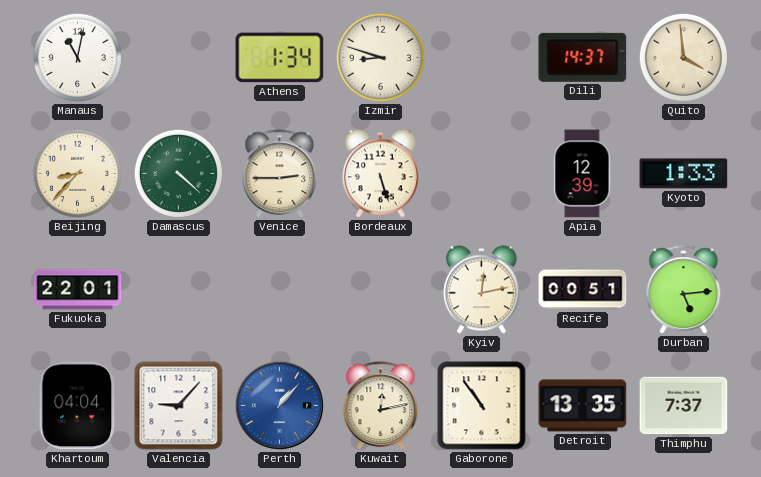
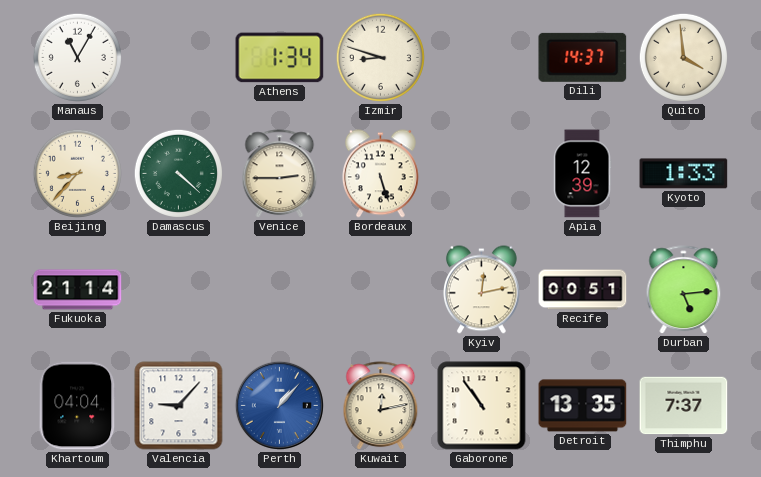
Manaus: 11:02 -> 11:05
Fukuoka: 22:01 -> 21:14
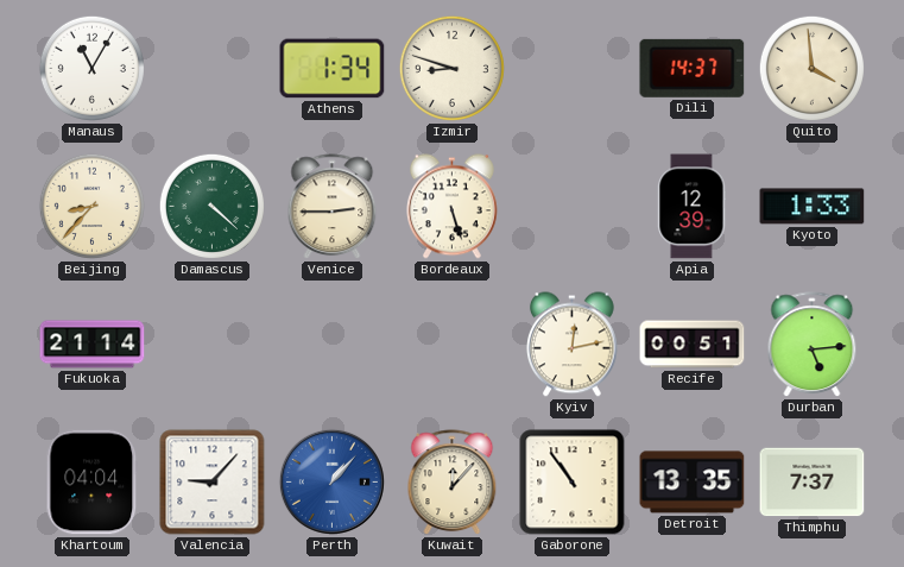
Kuwait: 12:13 -> 12:07
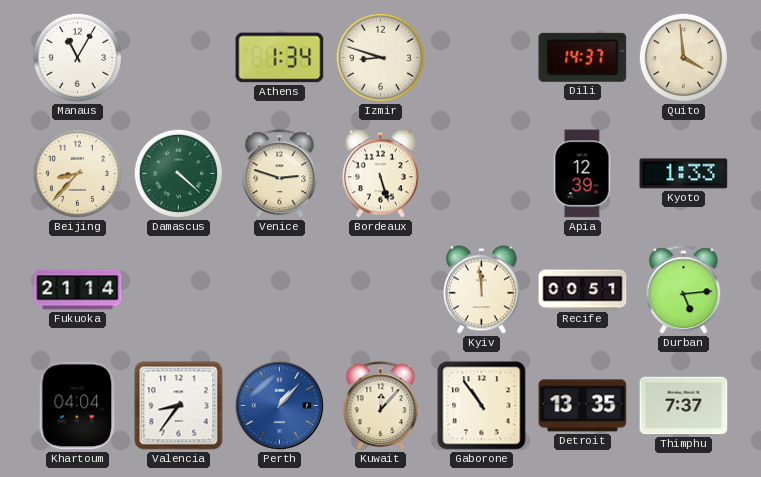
Venice: 2:45 -> 2:48
Kyiv: 12:13 -> 11:59
Valencia: 9:07 -> 8:36
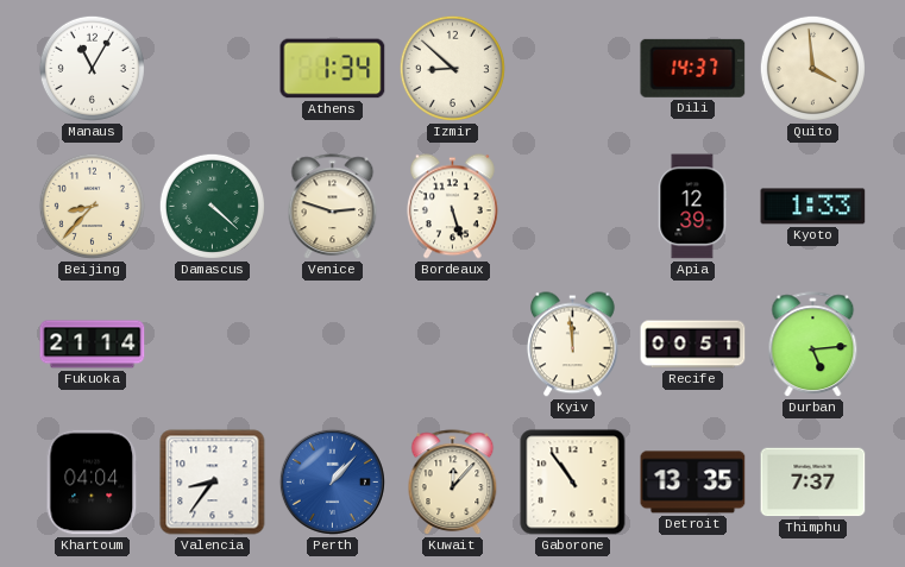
Izmir: 8:48 -> 8:52
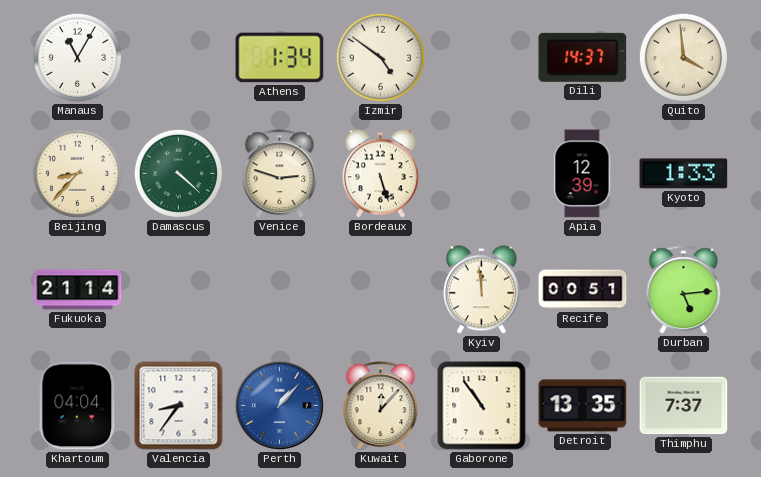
Izmir: 8:52 -> 4:51
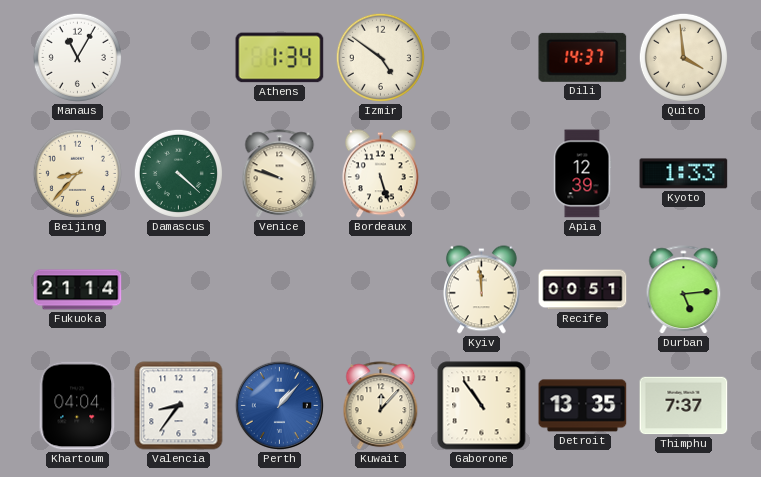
Venice: 2:48 -> 9:48
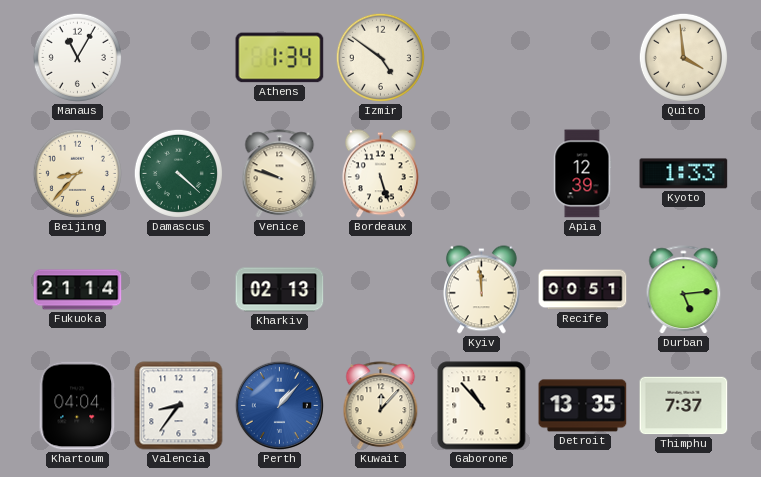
Dili: 14:37 -> none
Kharkiv: none -> 02:13
Gaborone: 10:54 -> 10:53
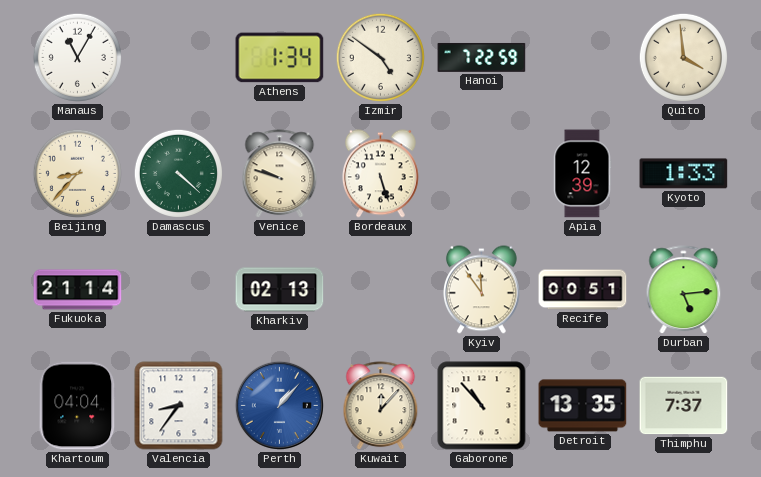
Hanoi: none -> 7:22
Kyiv: 11:59 -> 11:54
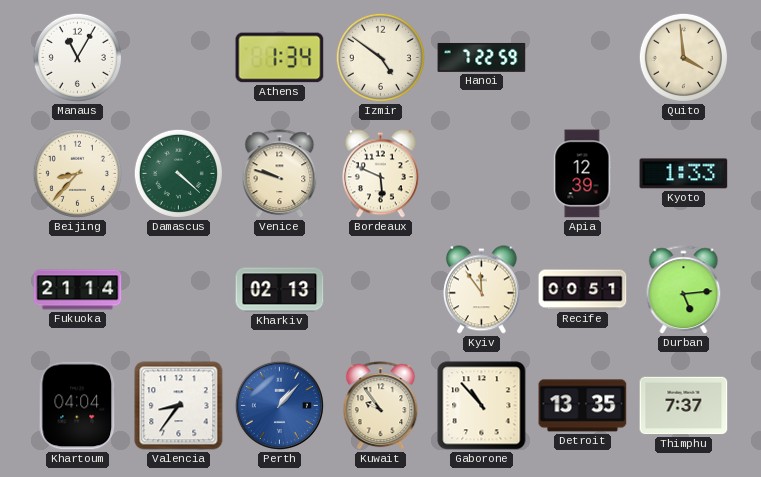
Bordeaux: 5:27 -> 5:49
Kuwait: 12:07 -> 9:54
